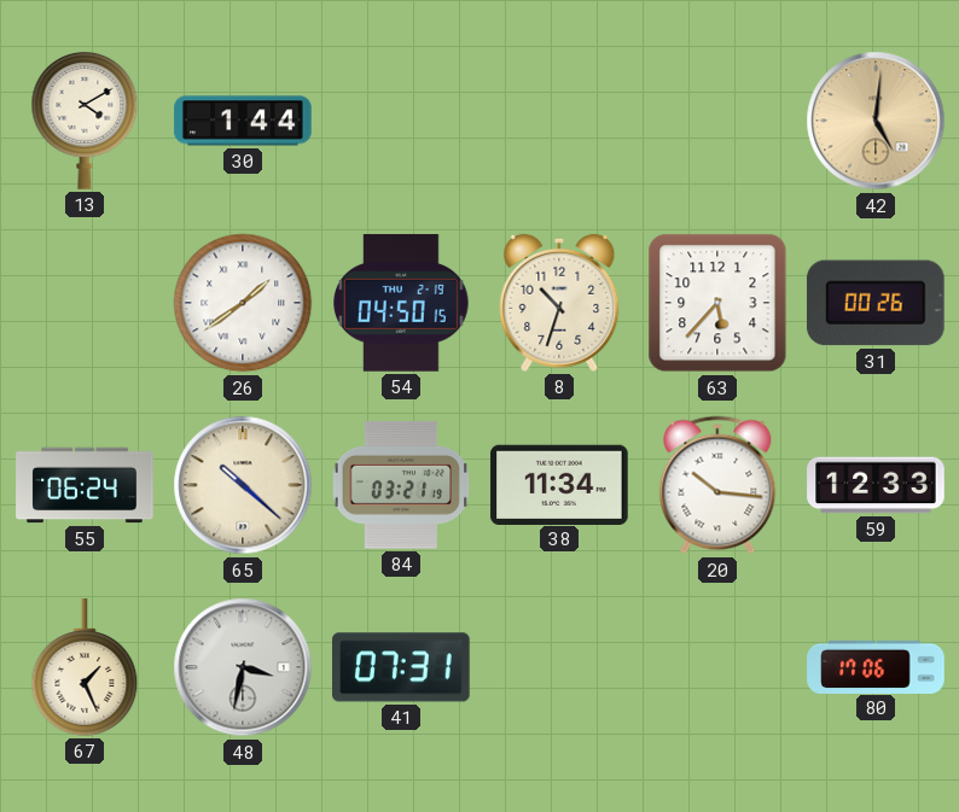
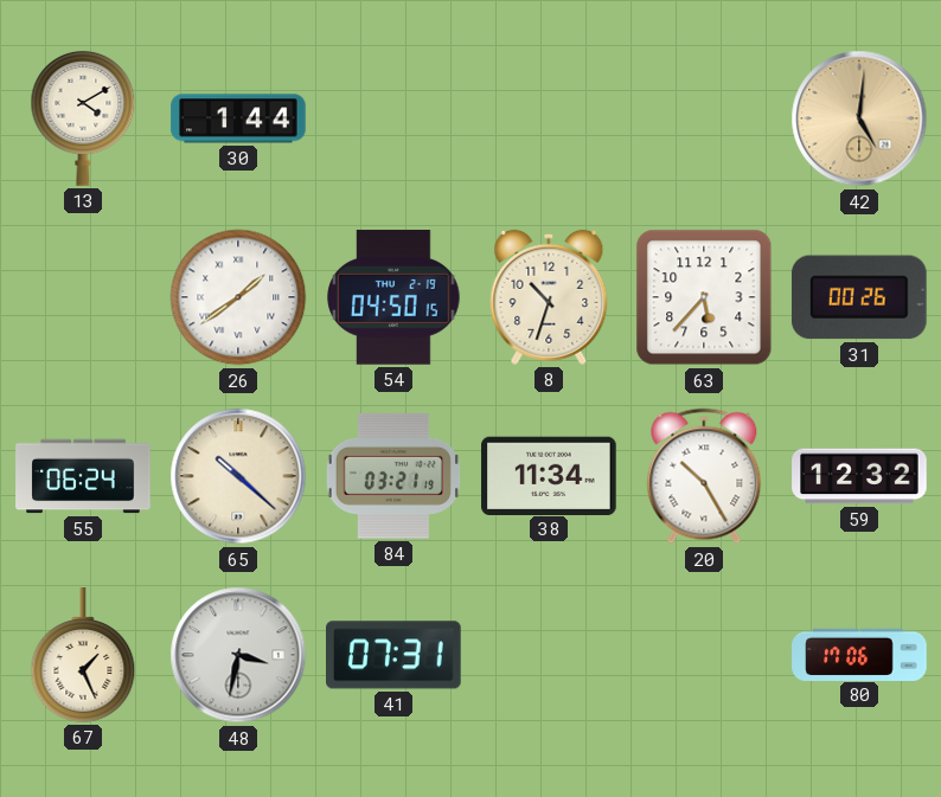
20: 10:16 -> 10:25
59: 12:33 -> 12:32
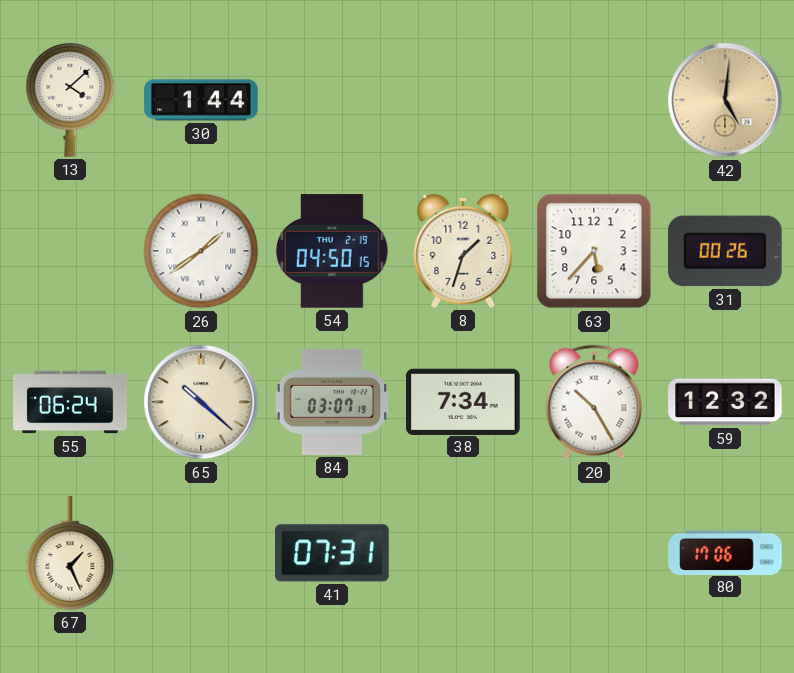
13: 4:10 -> 4:08
8: 10:33 -> 1:33
84: 03:21 -> 03:07
38: 11:34 -> 7:34
48: 3:32 -> none
